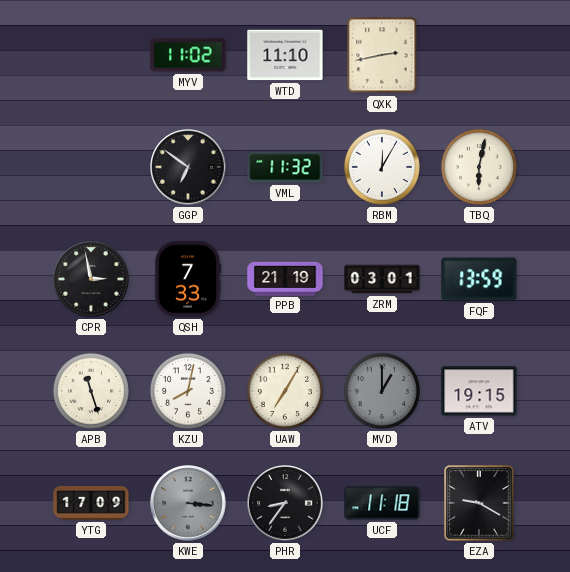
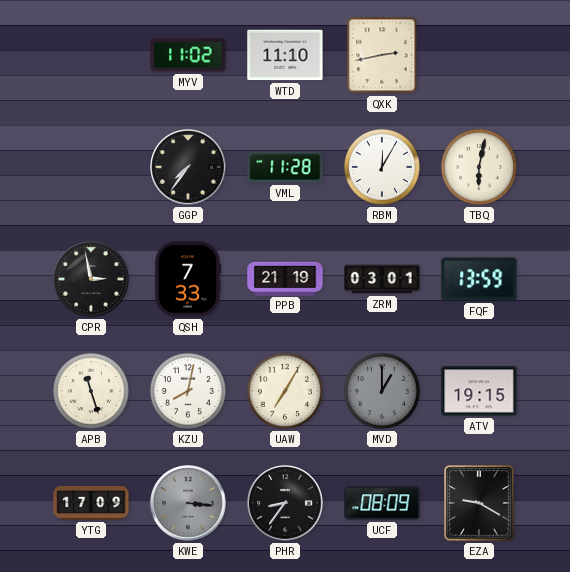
GGP: 6:51 -> 7:36
VML: 11:32 -> 11:28
UCF: 11:18 -> 08:09
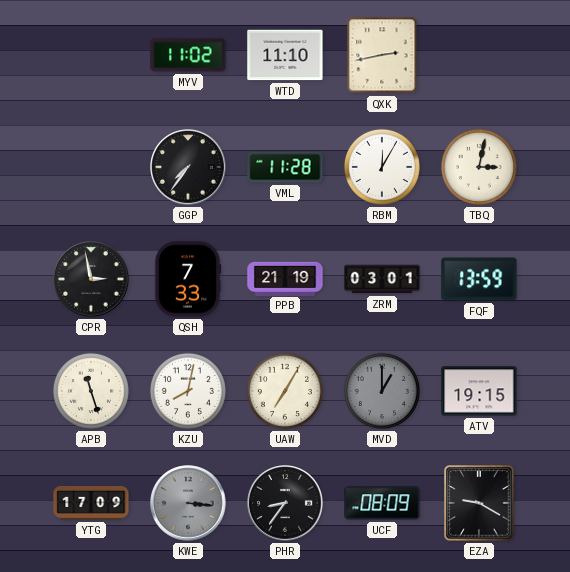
TBQ: 6:02 -> 3:02
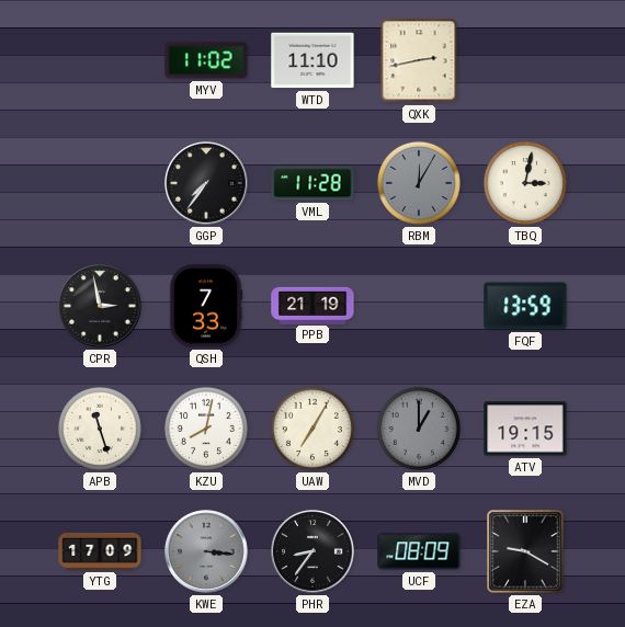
RBM dial: white -> grey
ZRM: 03:01 -> none
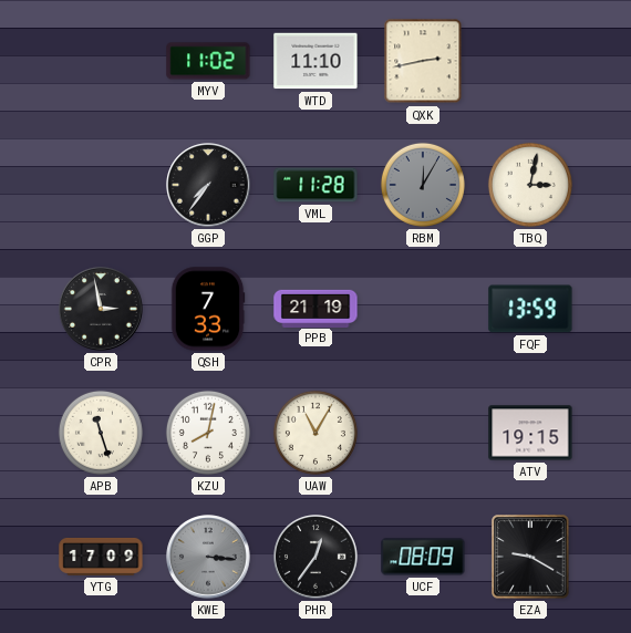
UAW: 7:05 -> 11:05
MVD: 1:00 -> none
PHR: 8:36 -> 12:36
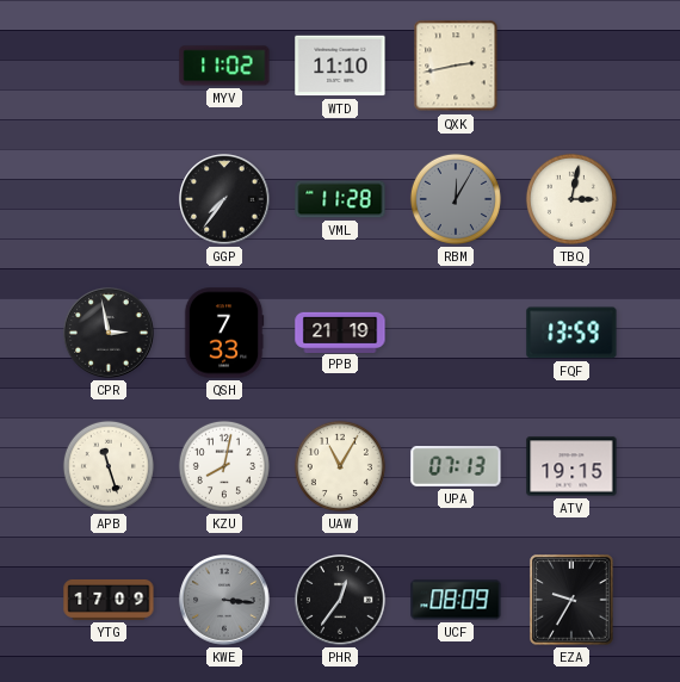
UPA: none -> 07:13
EZA: 9:20 -> 9:35
